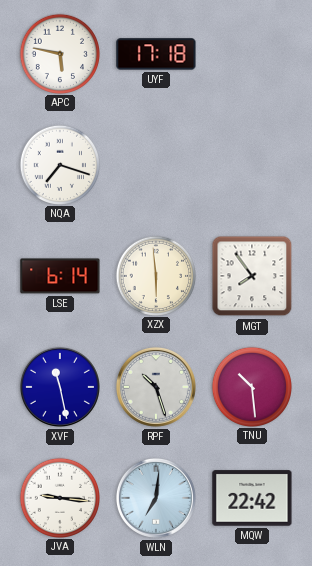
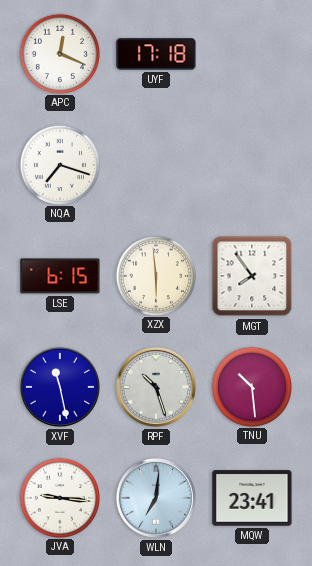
APC: 5:47 -> 12:19
LSE: 6:14 -> 6:15
MQW: 22:42 -> 23:41
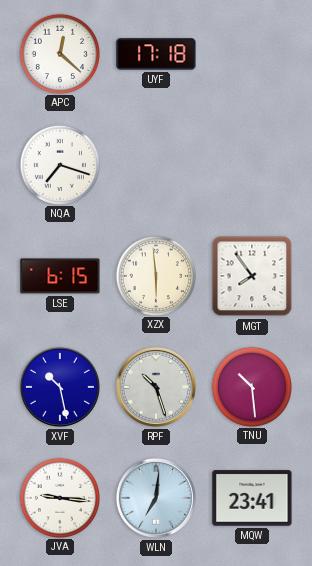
APC: 12:19 -> 12:22
XVF: 11:28 -> 10:28
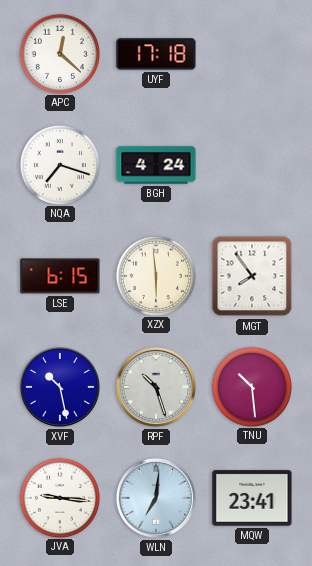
BGH: none -> 4:24
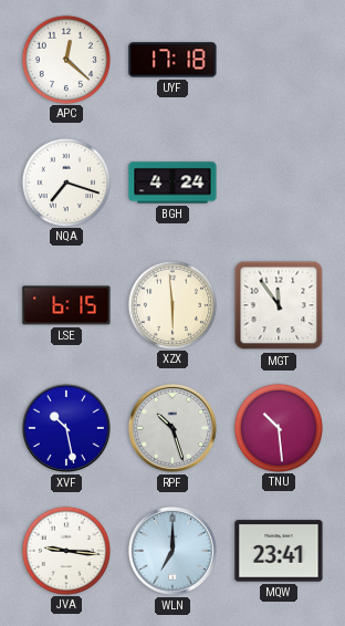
MGT: 7:54 -> 11:54
WLN: 7:01 -> 7:00
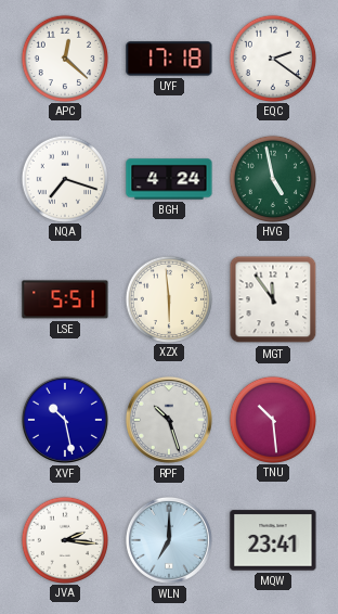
EQC: none -> 2:21
HVG: none -> 4:58
LSE: 6:15 -> 5:51
JVA: 9:16 -> 2:16
